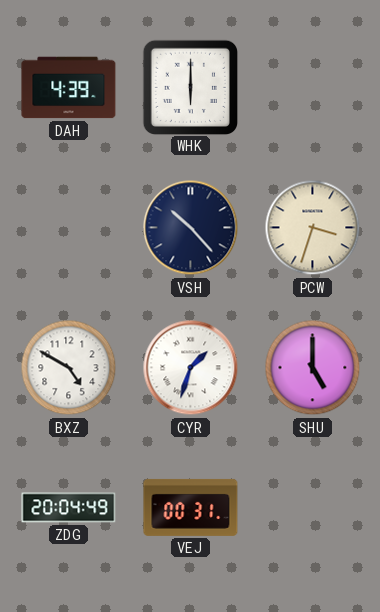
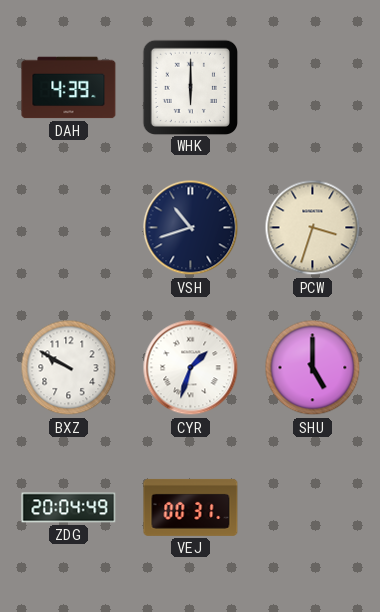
VSH: 10:23 -> 10:42
BXZ: 4:50 -> 9:50
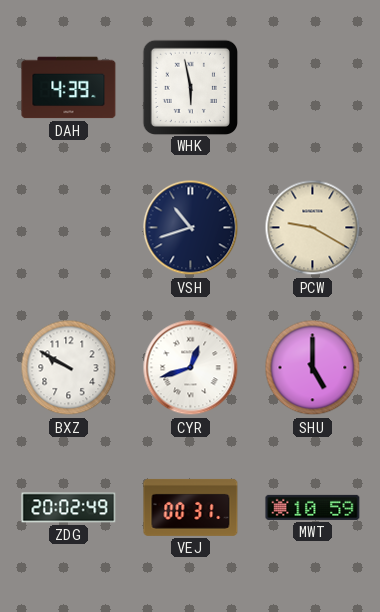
WHK: 6:00 -> 5:58
PCW: 3:33 -> 9:20
CYR: 1:33 -> 12:42
ZDG: 20:04 -> 20:02
MWT: none -> 10:59
